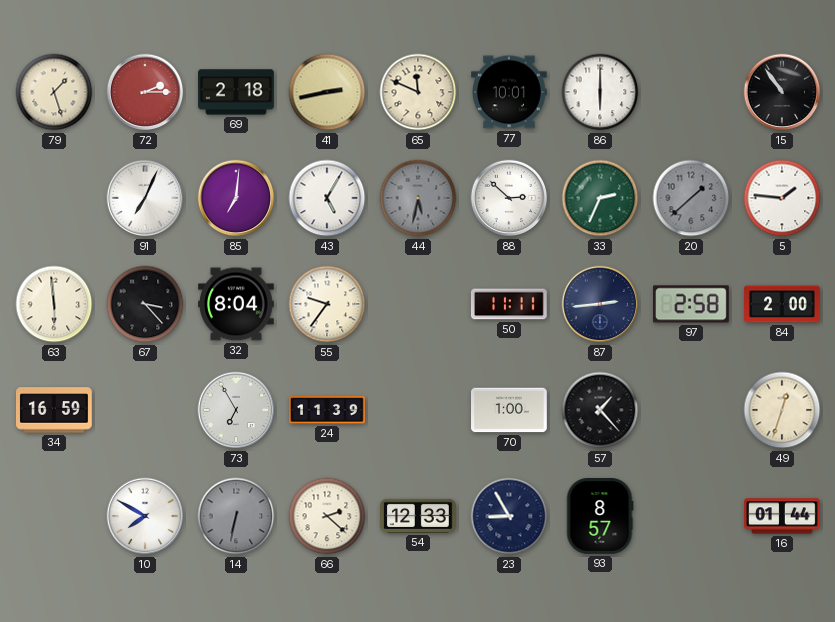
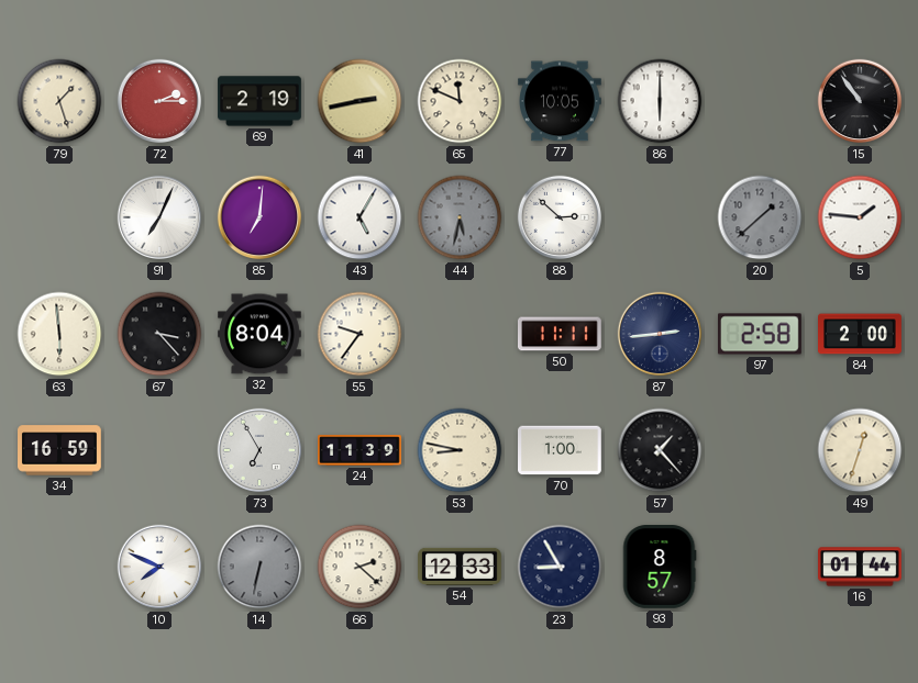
69: 2:18 -> 2:19
77: 10:01 -> 10:05
33: 2:34 -> none
53: none -> 8:47
10: 7:50 -> 7:49
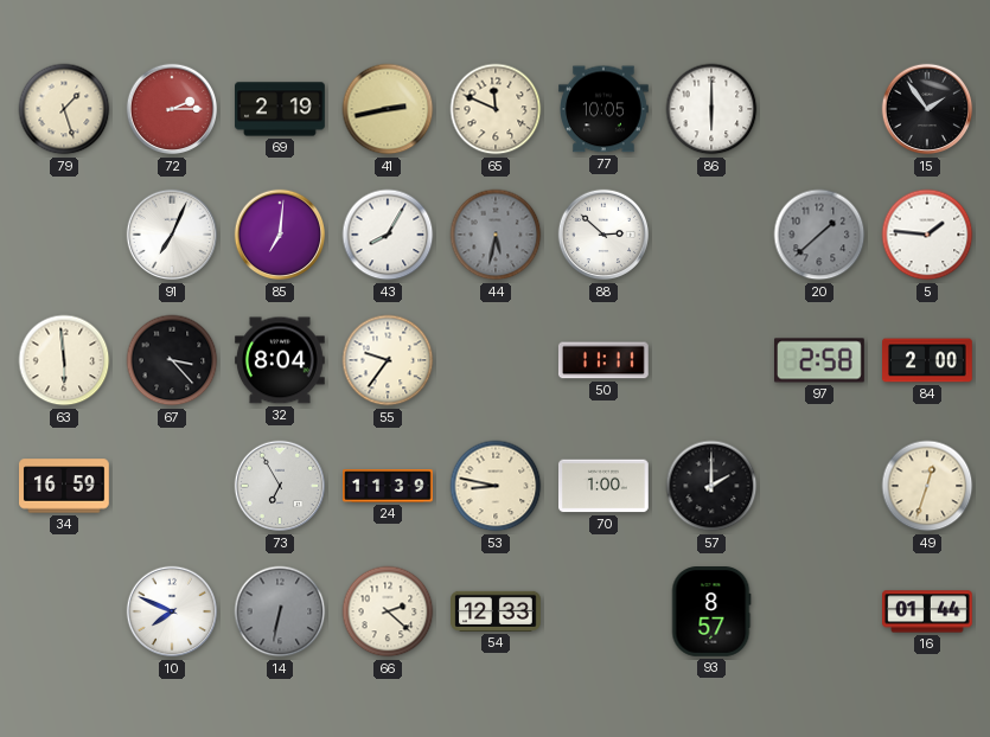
15: 10:54 -> 1:54
43: 5:05 -> 8:05
87: 2:44 -> none
57: 1:23 -> 2:00
23: 8:55 -> none
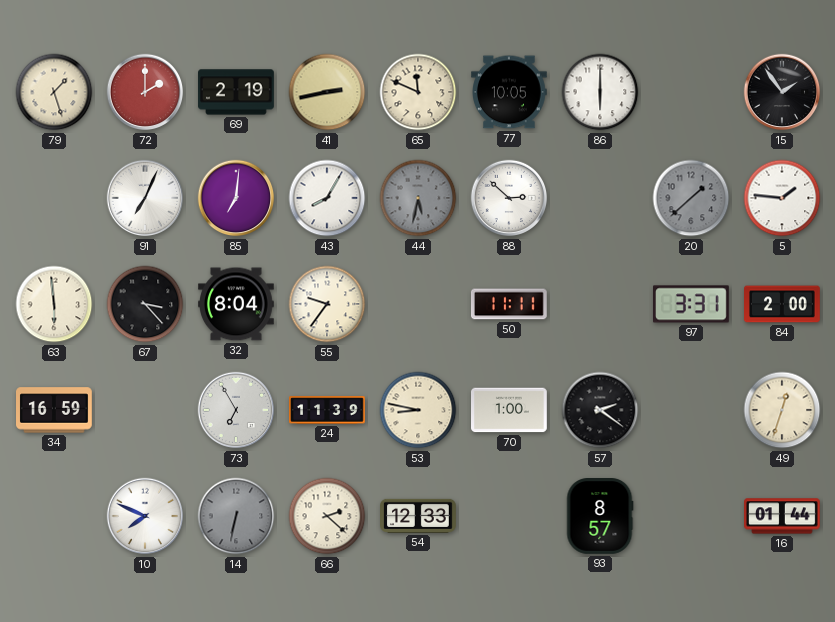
72: 2:15 -> 2:00
97: 2:58 -> 3:31
57: 2:00 -> 2:21
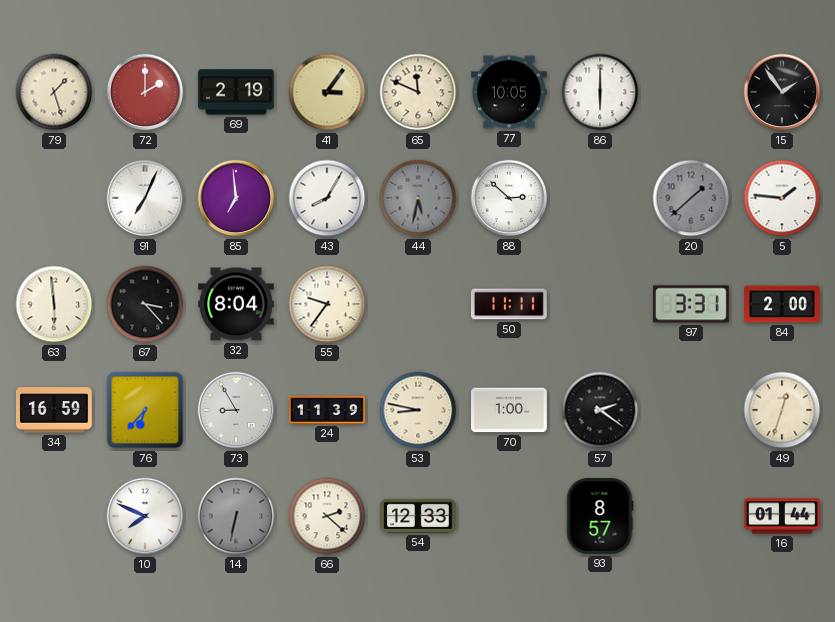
41: 2:43 -> 3:06
85: 7:01 -> 6:59
76: none -> 6:37
73: 6:55 -> 8:55
